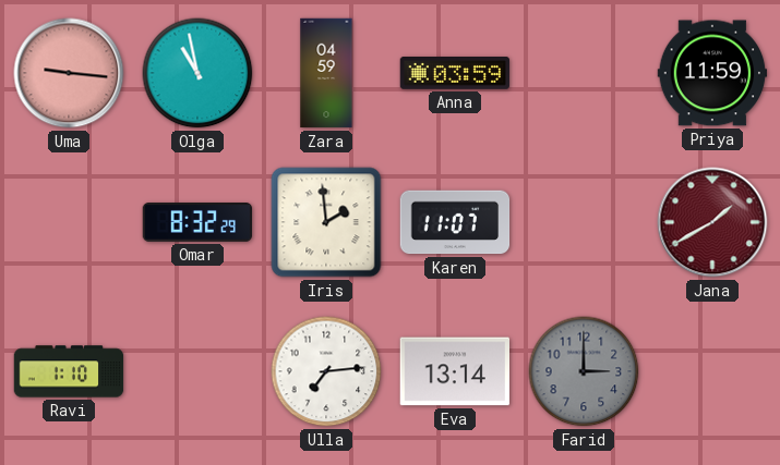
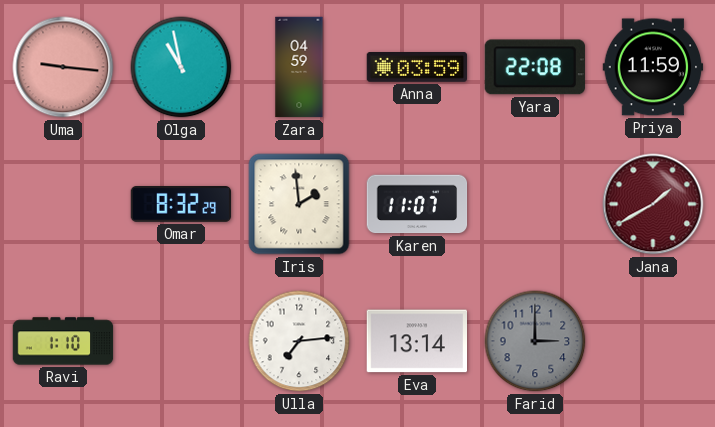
Yara: none -> 22:08
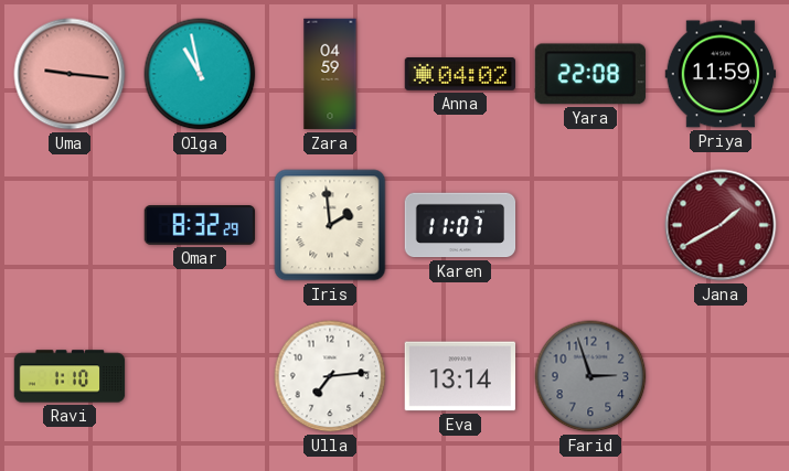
Anna: 03:59 -> 04:02
Farid: 3:00 -> 2:57
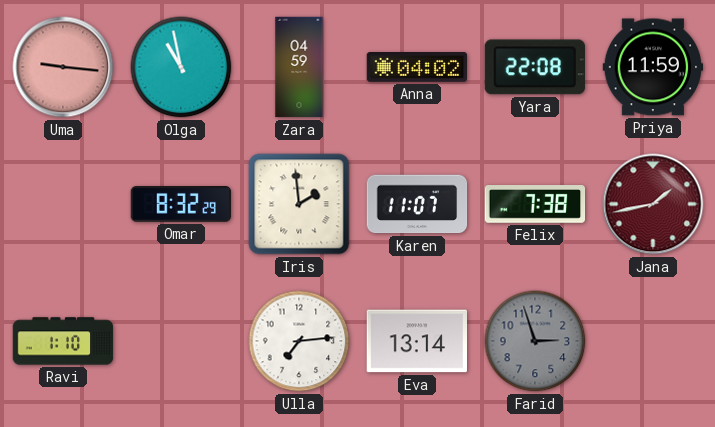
Felix: none -> 7:38
Jana: 1:40 -> 1:43
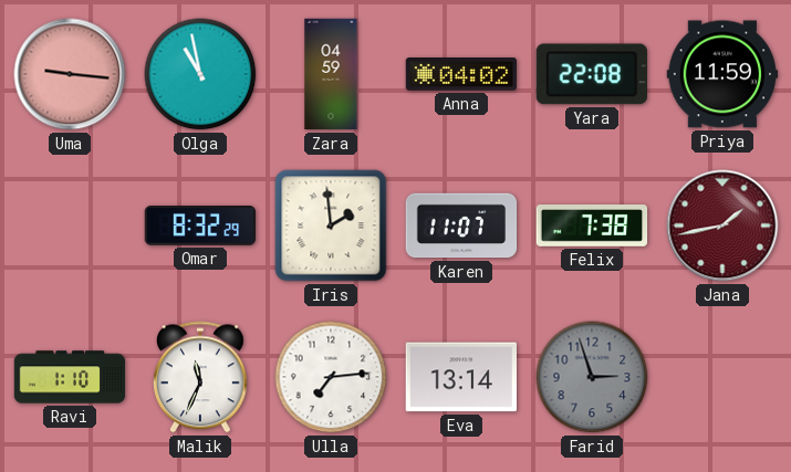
Malik: none -> 11:34
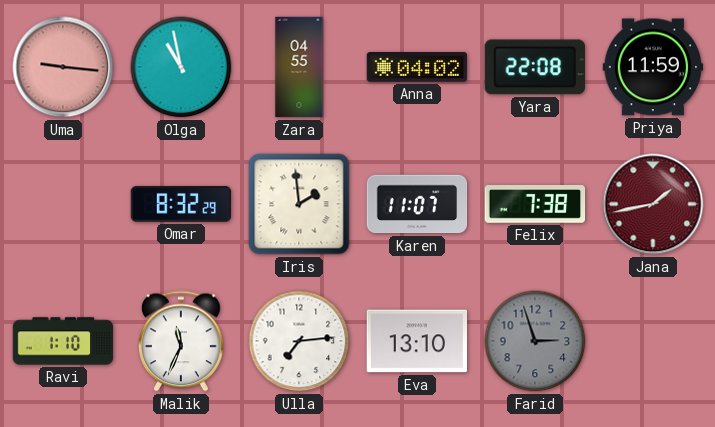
Zara: 04:59 -> 04:55
Eva: 13:14 -> 13:10
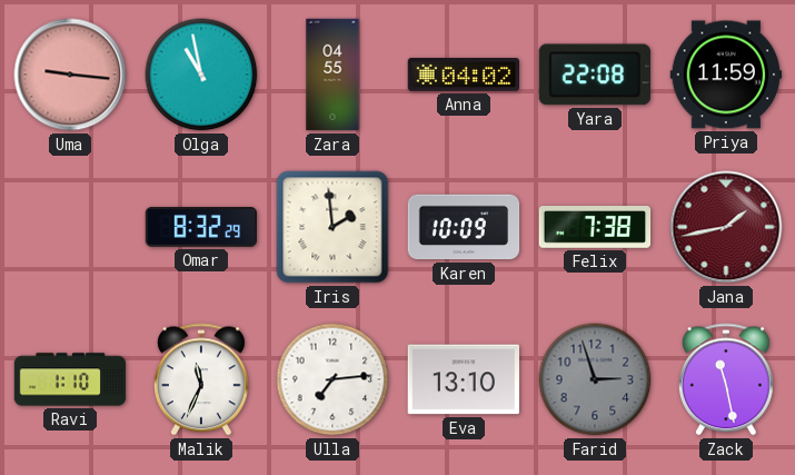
Karen: 11:07 -> 10:09
Zack: none -> 11:28
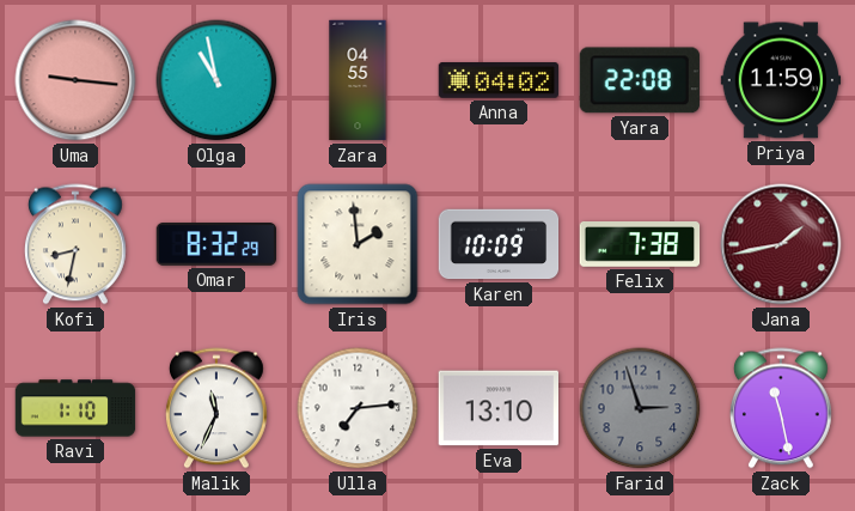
Kofi: none -> 8:32
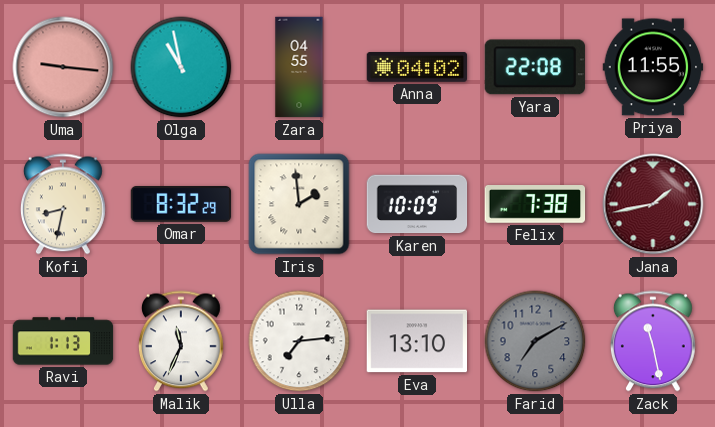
Priya: 11:59 -> 11:55
Ravi: 1:10 -> 1:13
Farid: 2:57 -> 7:10
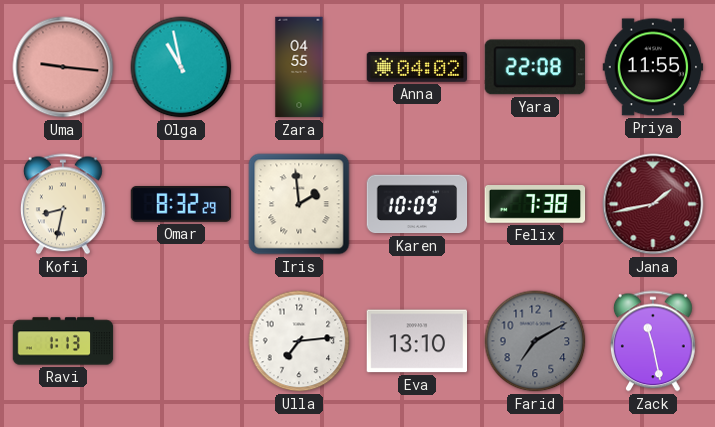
Malik: 11:34 -> none
